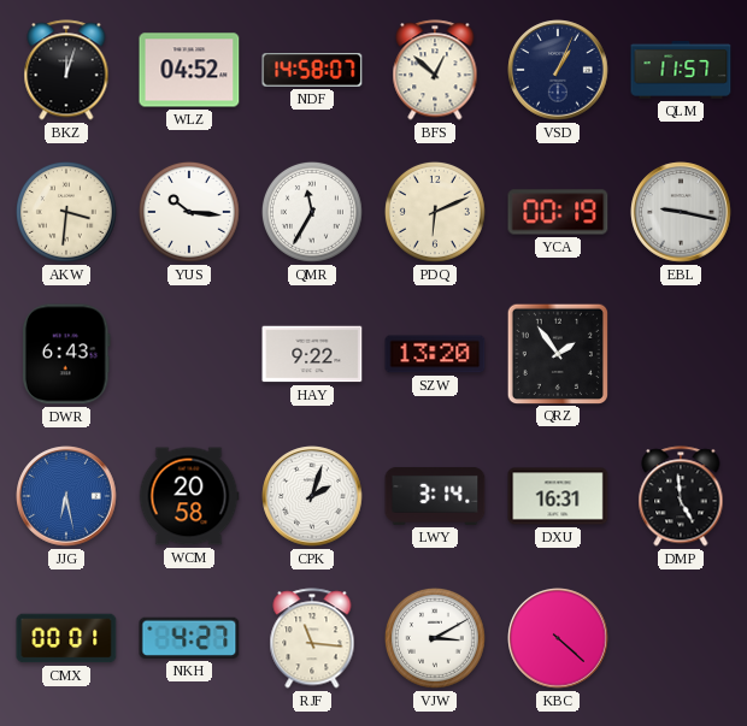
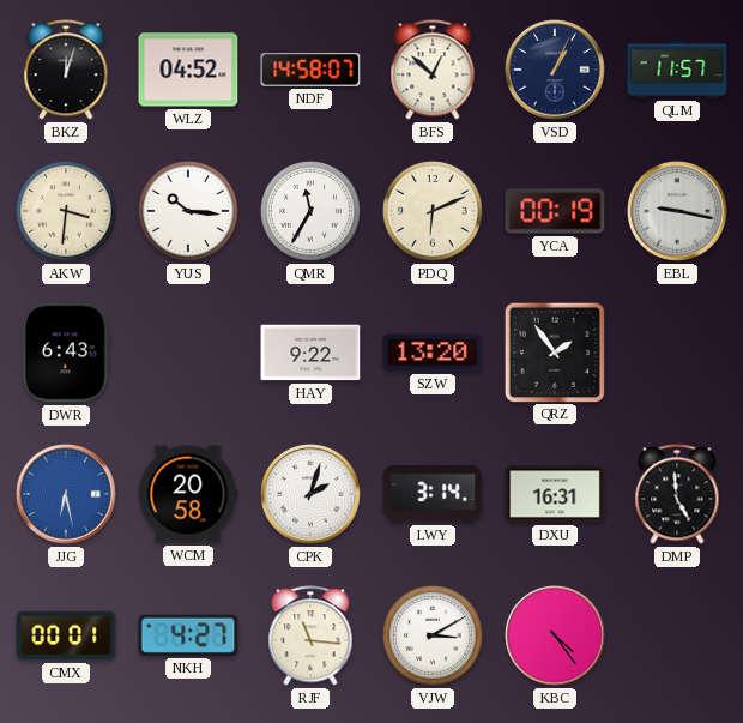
KBC: 4:22 -> 4:24
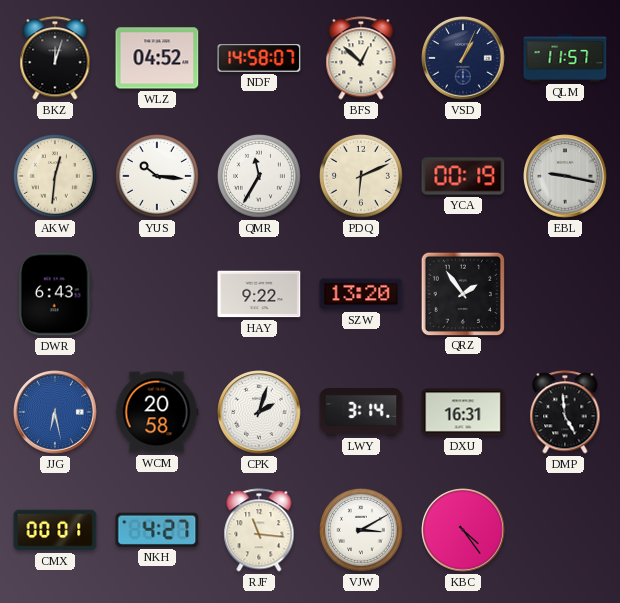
AKW: 3:31 -> 12:31
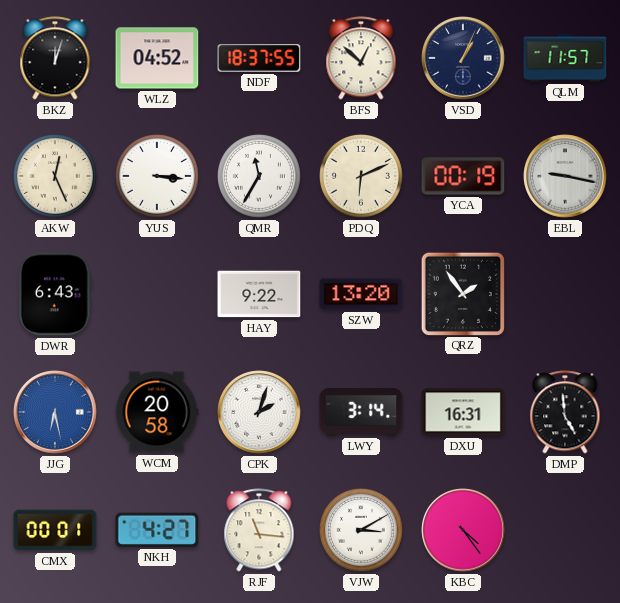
NDF: 14:58 -> 18:37
AKW: 12:31 -> 12:26
YUS: 10:16 -> 3:16
